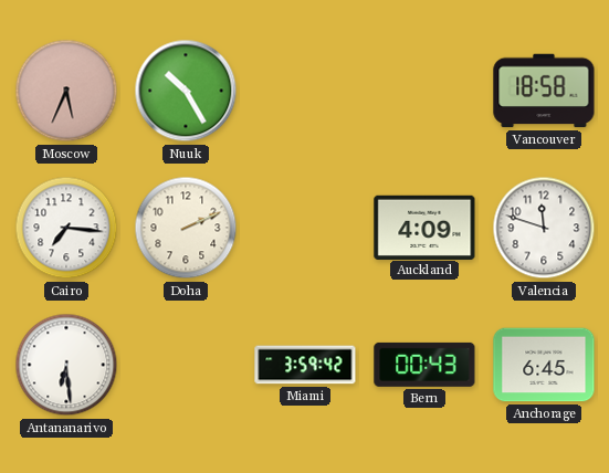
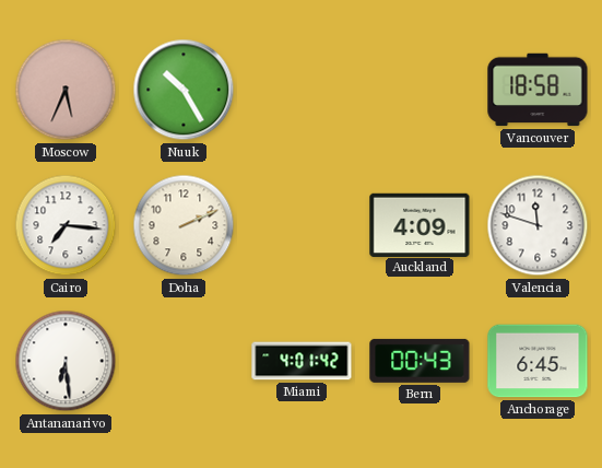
Miami: 3:59 -> 4:01
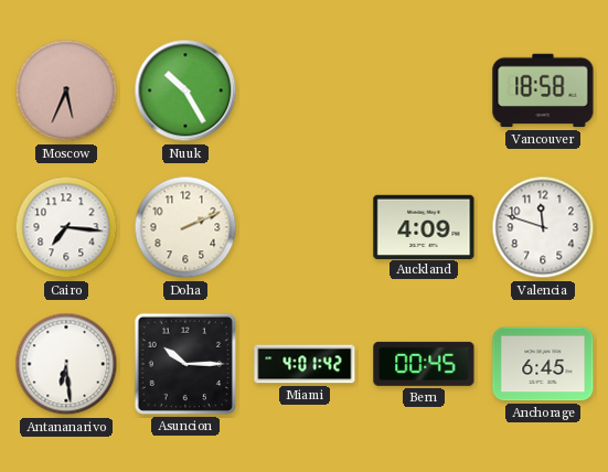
Asuncion: none -> 10:15
Bern: 00:43 -> 00:45
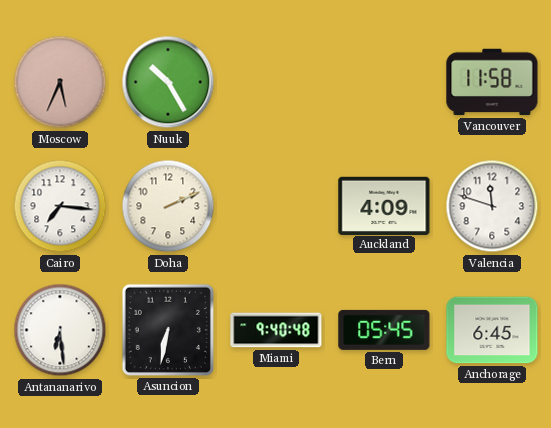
Vancouver: 18:58 -> 11:58
Asuncion: 10:15 -> 6:32
Miami: 4:01 -> 9:40
Bern: 00:45 -> 05:45
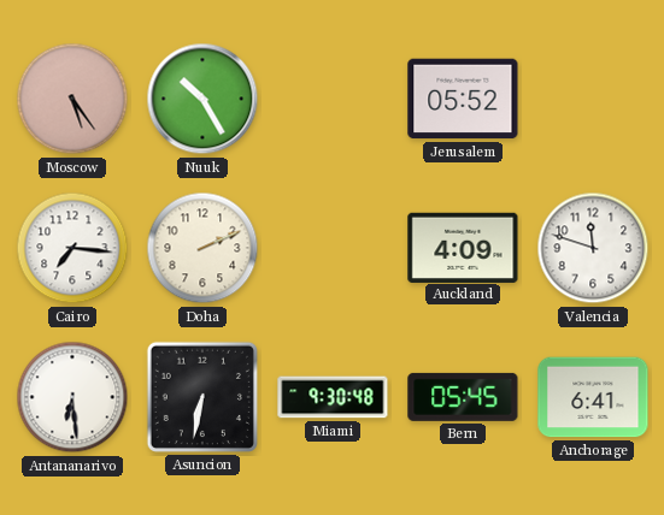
Moscow: 5:34 -> 5:24
Jerusalem: none -> 05:52
Vancouver: 11:58 -> none
Miami: 9:40 -> 9:30
Anchorage: 6:45 -> 6:41
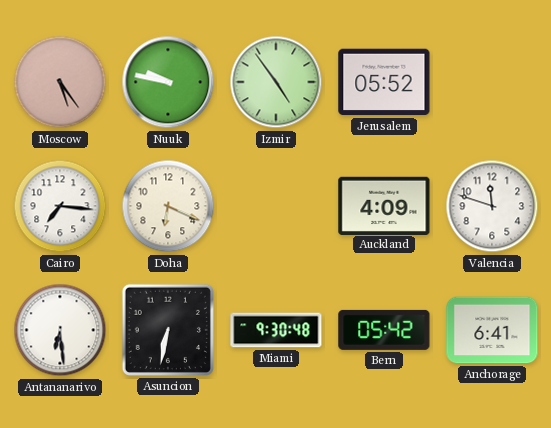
Nuuk: 10:25 -> 9:47
Izmir: none -> 4:54
Doha: 2:11 -> 6:19
Bern: 05:45 -> 05:42
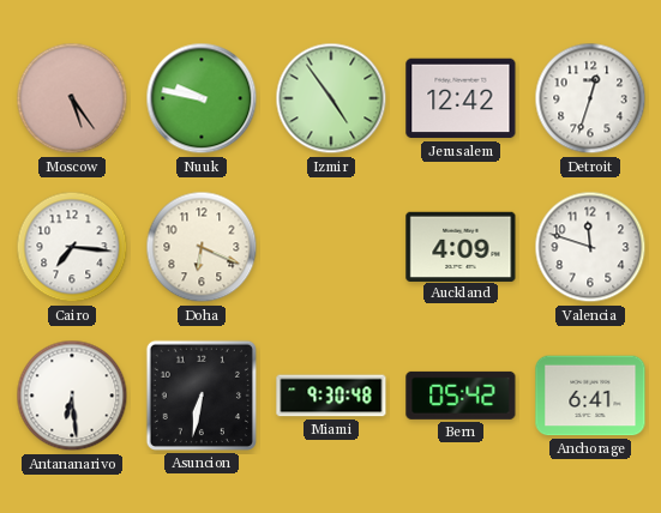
Jerusalem: 05:52 -> 12:42
Detroit: none -> 12:33
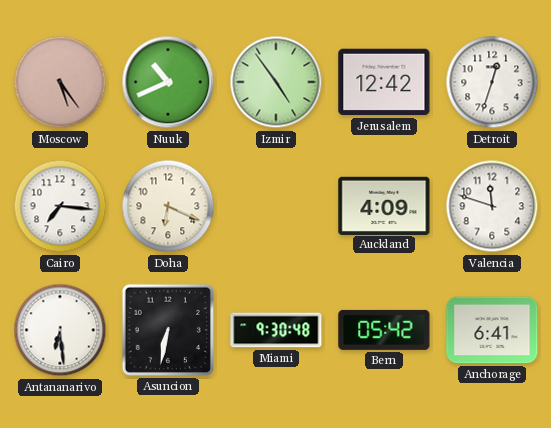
Nuuk: 9:47 -> 10:41
